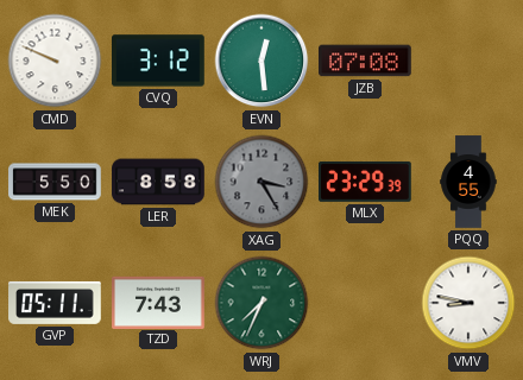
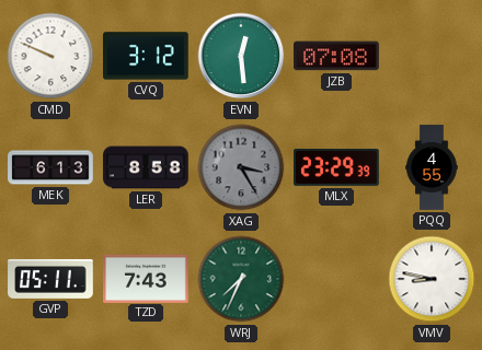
MEK: 5:50 -> 6:13
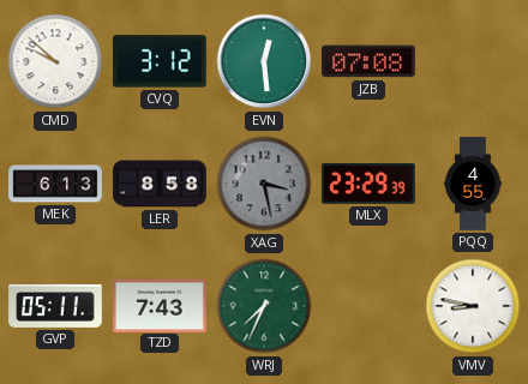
CMD: 9:49 -> 9:52
XAG: 3:25 -> 3:28
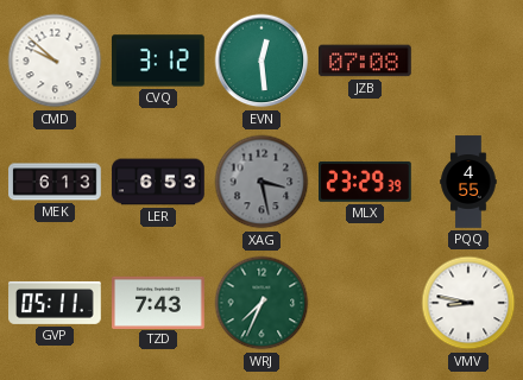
LER: 8:58 -> 6:53
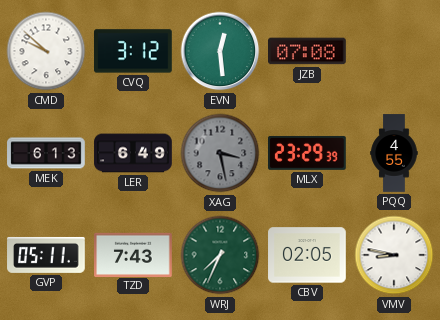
LER: 6:53 -> 6:49
CBV: none -> 02:05
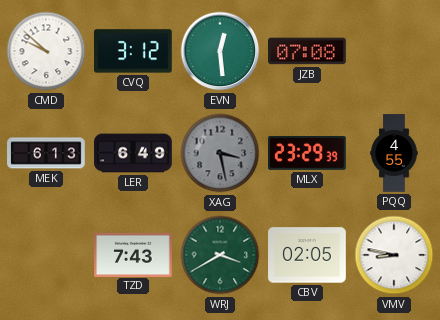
GVP: 05:11 -> none
WRJ: 7:34 -> 3:40
